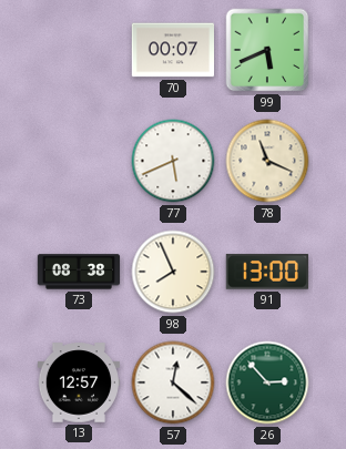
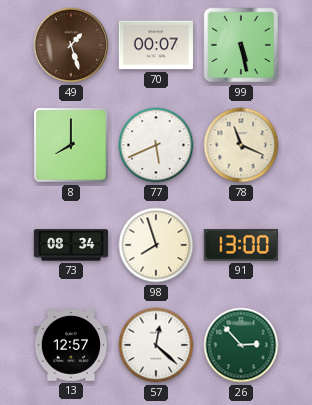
49: none -> 1:27
99: 5:41 -> 5:28
8: none -> 8:00
73: 08:38 -> 08:34
98: 7:56 -> 7:57
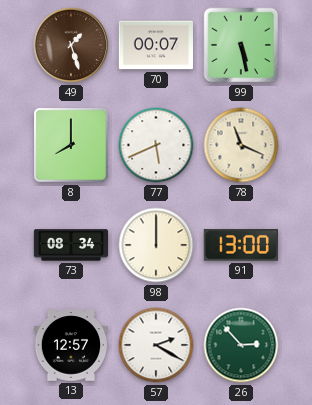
98: 7:57 -> 12:00
57: 12:22 -> 2:20
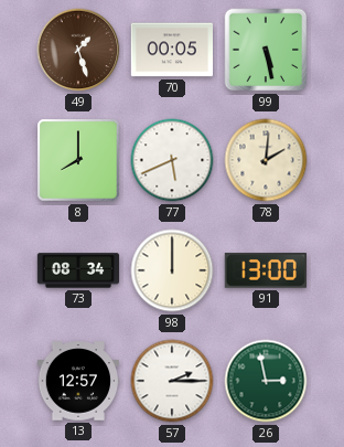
70: 00:07 -> 00:05
78: 11:19 -> 2:01
57: 2:20 -> 2:15
26: 2:53 -> 2:58
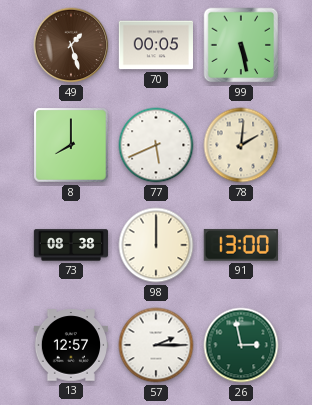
73: 08:34 -> 08:38
